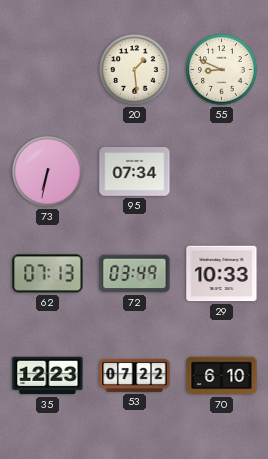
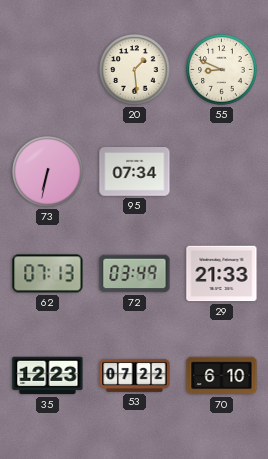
29: 10:33 -> 21:33
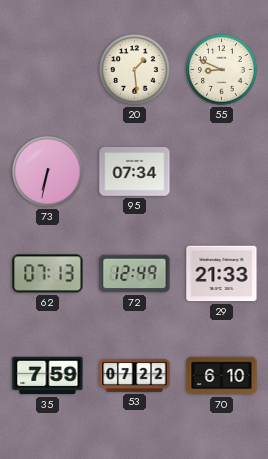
72: 03:49 -> 12:49
35: 12:23 -> 7:59
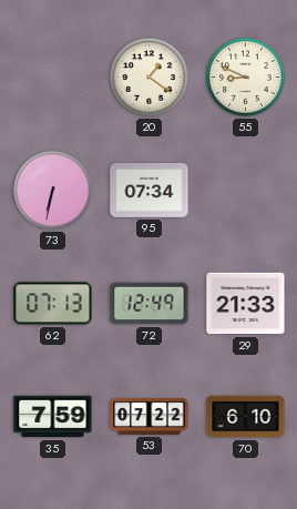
20: 1:29 -> 1:21
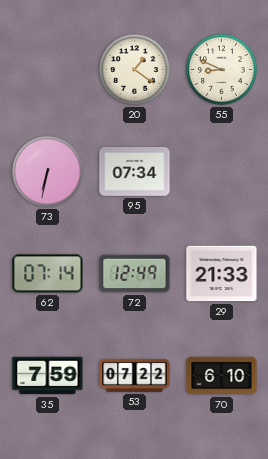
62: 07:13 -> 07:14
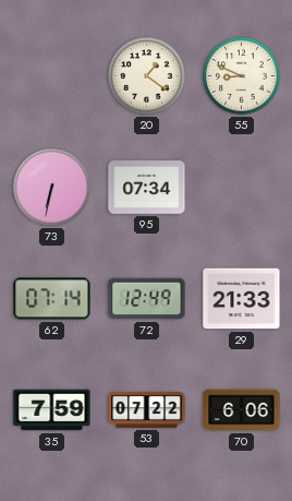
70: 6:10 -> 6:06
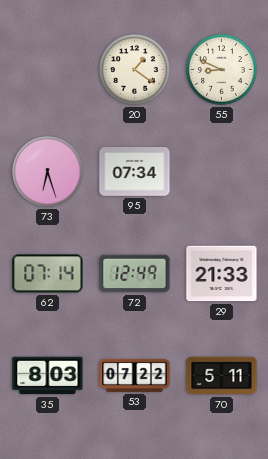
73: 6:32 -> 6:27
35: 7:59 -> 8:03
70: 6:06 -> 5:11
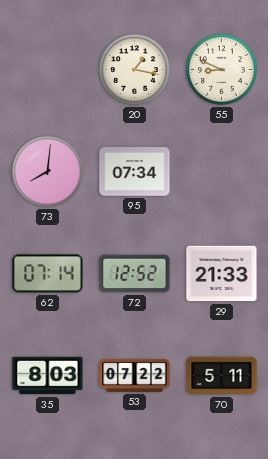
20: 1:21 -> 1:17
73: 6:27 -> 8:01
72: 12:49 -> 12:52
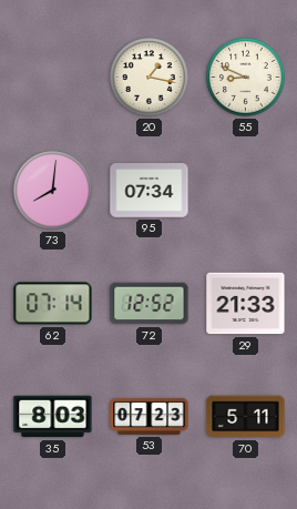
53: 07:22 -> 07:23
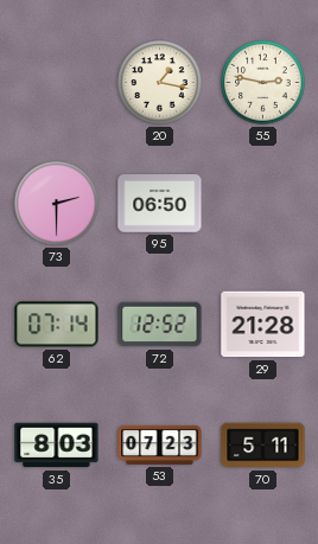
55: 8:49 -> 2:47
73: 8:01 -> 2:30
95: 07:34 -> 06:50
29: 21:33 -> 21:28
